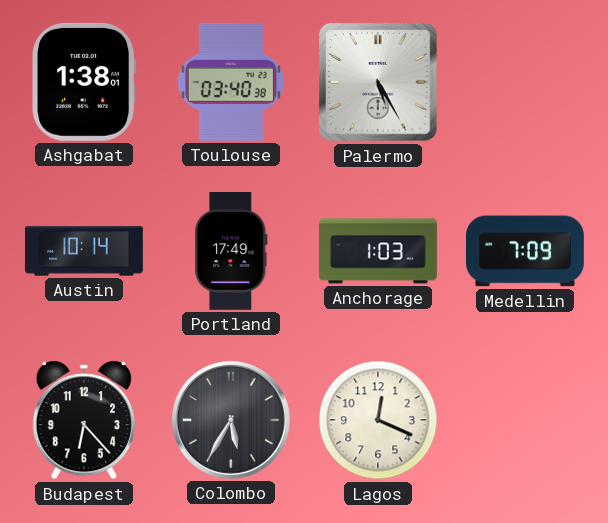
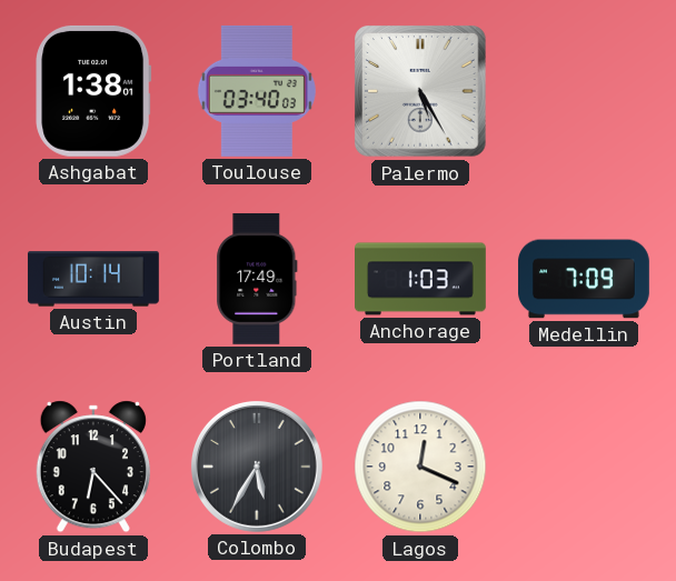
Toulouse: 03:40:38 -> 03:40:03
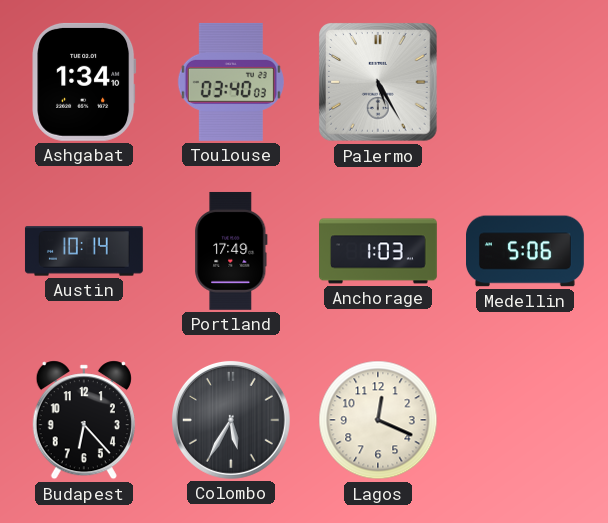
Ashgabat: 1:38 -> 1:34
Medellin: 7:09 -> 5:06
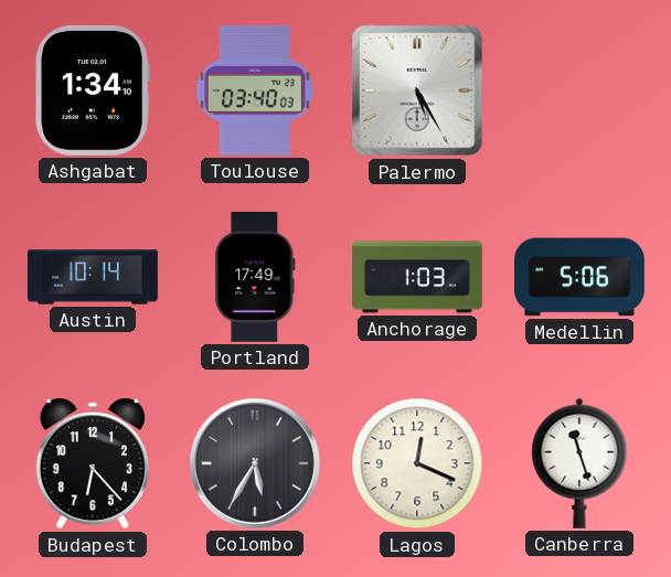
Canberra: none -> 11:27
